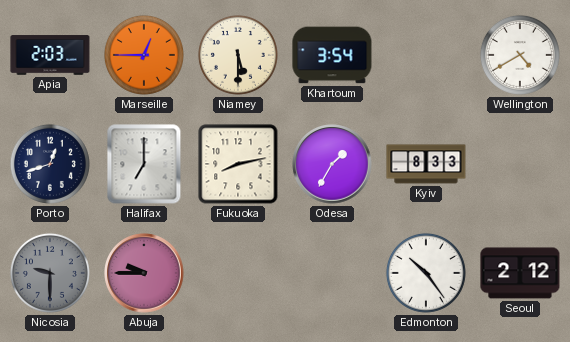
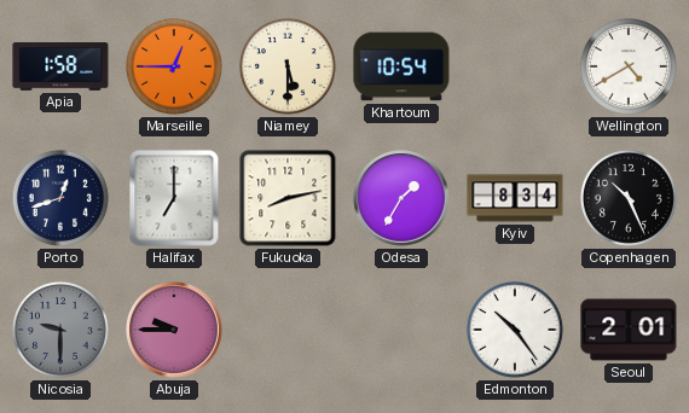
Apia: 2:03 -> 1:58
Khartoum: 3:54 -> 10:54
Kyiv: 8:33 -> 8:34
Copenhagen: none -> 10:26
Seoul: 2:12 -> 2:01
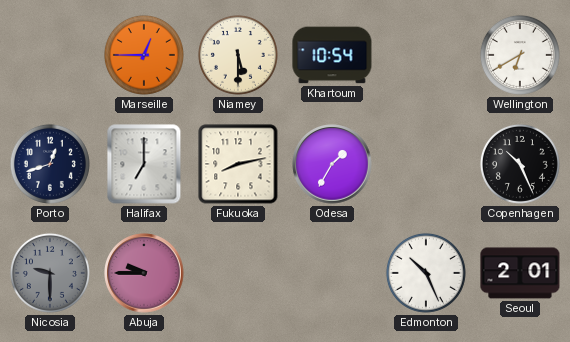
Apia: 1:58 -> none
Wellington: 4:40 -> 6:40
Kyiv: 8:34 -> none
Edmonton: 10:24 -> 10:26
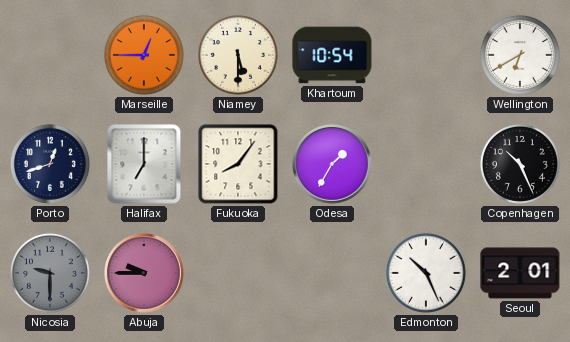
Fukuoka: 8:13 -> 8:06
